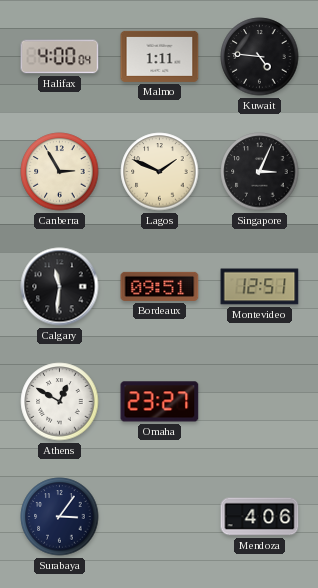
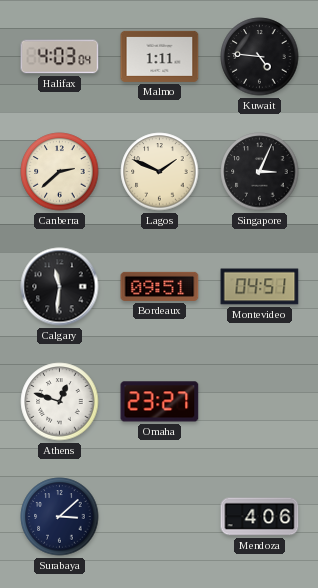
Halifax: 4:00 -> 4:03
Canberra: 2:55 -> 2:38
Montevideo: 12:51 -> 04:51
Athens: 12:50 -> 12:48
Surabaya: 3:06 -> 3:08
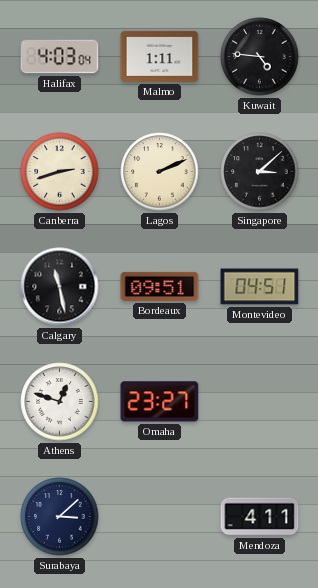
Canberra: 2:38 -> 2:42
Lagos: 1:49 -> 2:11
Singapore: 3:04 -> 3:08
Calgary: 11:31 -> 11:28
Mendoza: 4:06 -> 4:11
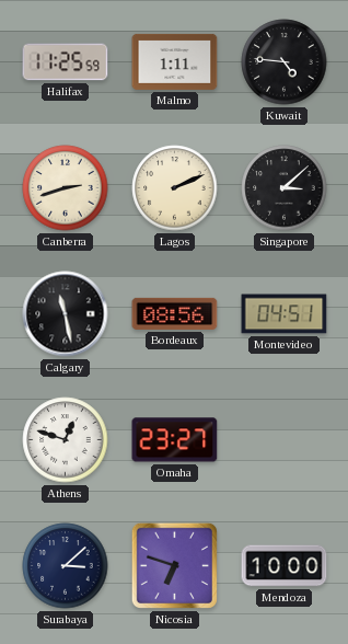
Halifax: 4:03 -> 11:25
Bordeaux: 09:51 -> 08:56
Nicosia: none -> 6:48
Mendoza: 4:11 -> 10:00
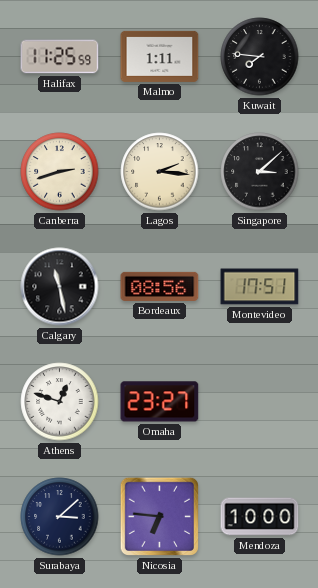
Kuwait: 4:46 -> 7:46
Lagos: 2:11 -> 2:16
Montevideo: 04:51 -> 17:51
Nicosia: 6:48 -> 6:46
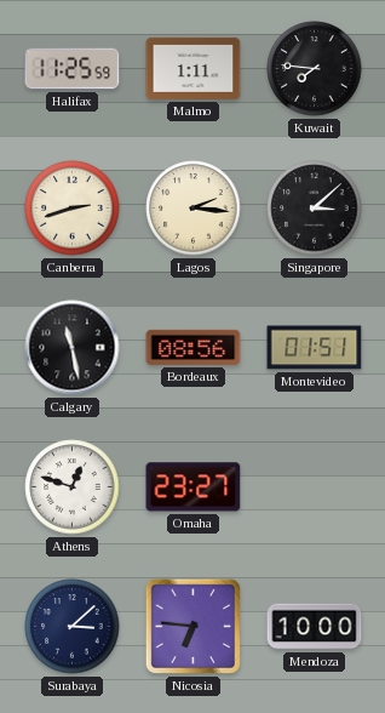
Montevideo: 17:51 -> 01:51
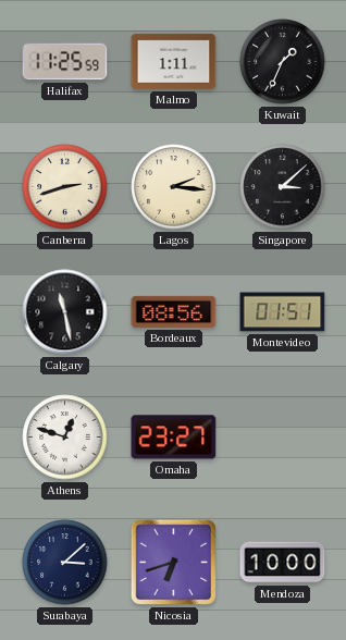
Kuwait: 7:46 -> 1:34
Nicosia: 6:46 -> 6:42
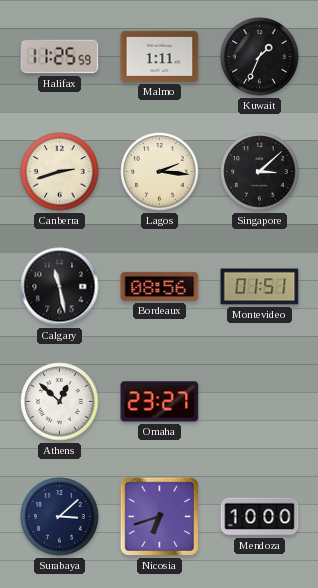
Athens: 12:48 -> 12:52
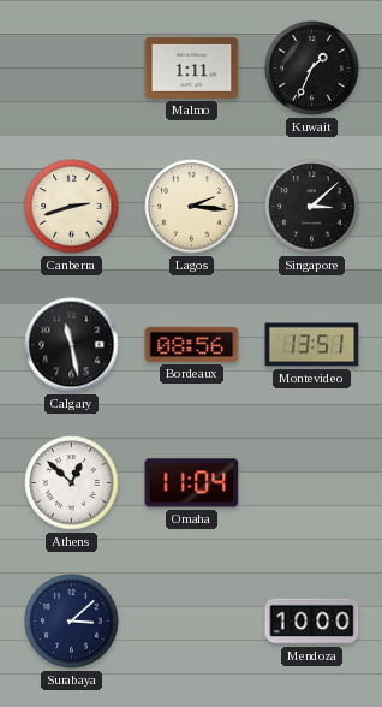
Halifax: 11:25 -> none
Montevideo: 01:51 -> 13:51
Omaha: 23:27 -> 11:04
Nicosia: 6:42 -> none
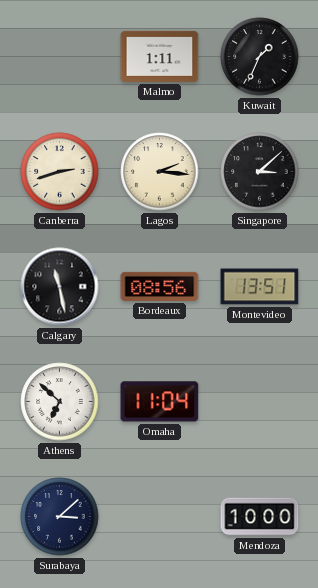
Athens: 12:52 -> 6:52
